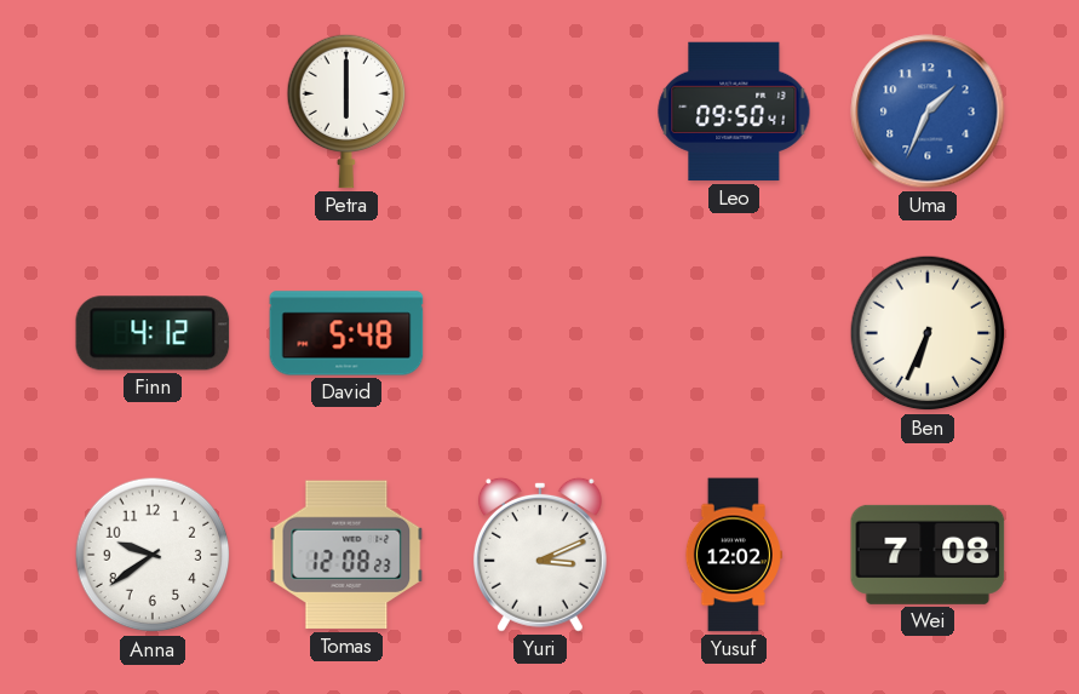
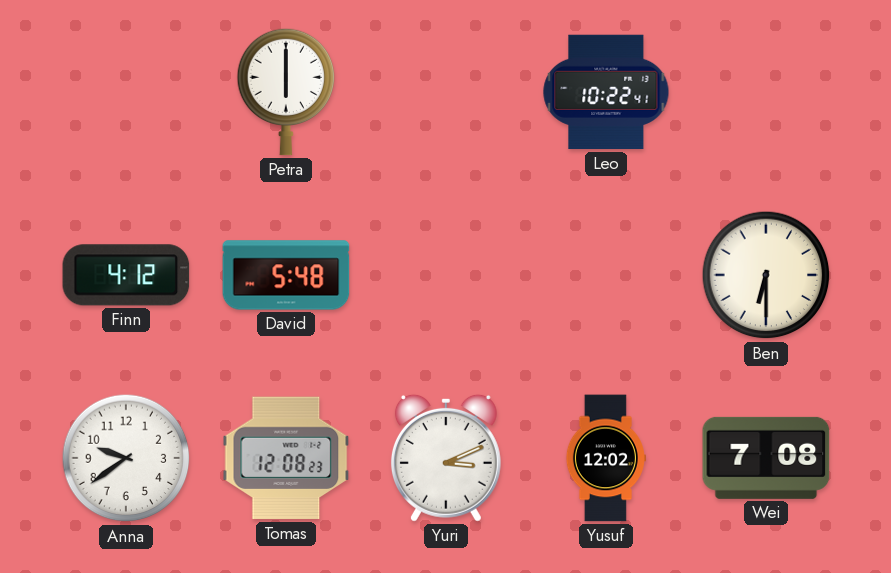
Leo: 09:50 -> 10:22
Uma: 1:34 -> none
Ben: 6:34 -> 6:30
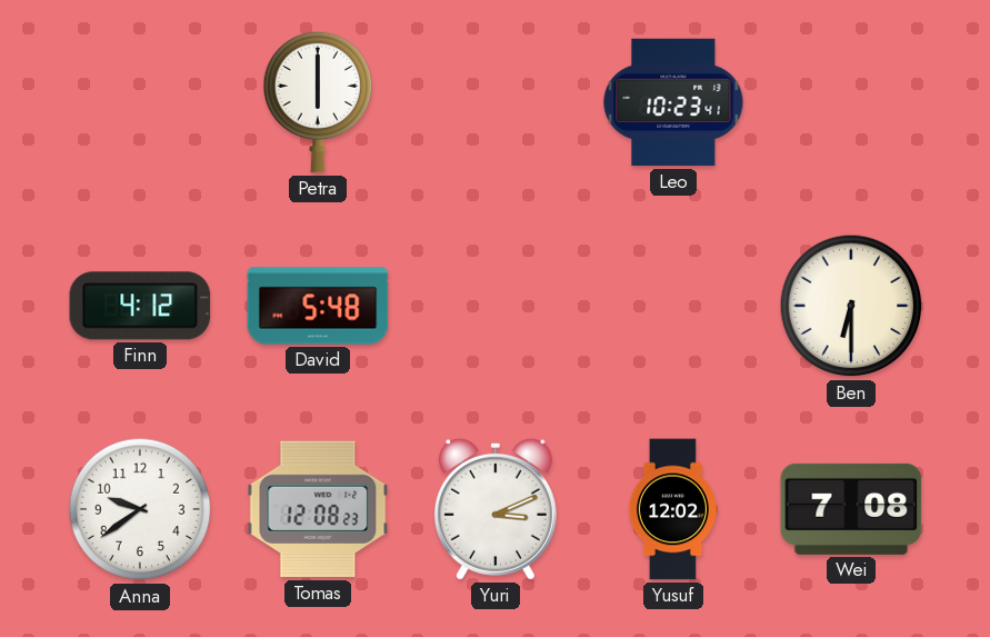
Leo: 10:22 -> 10:23
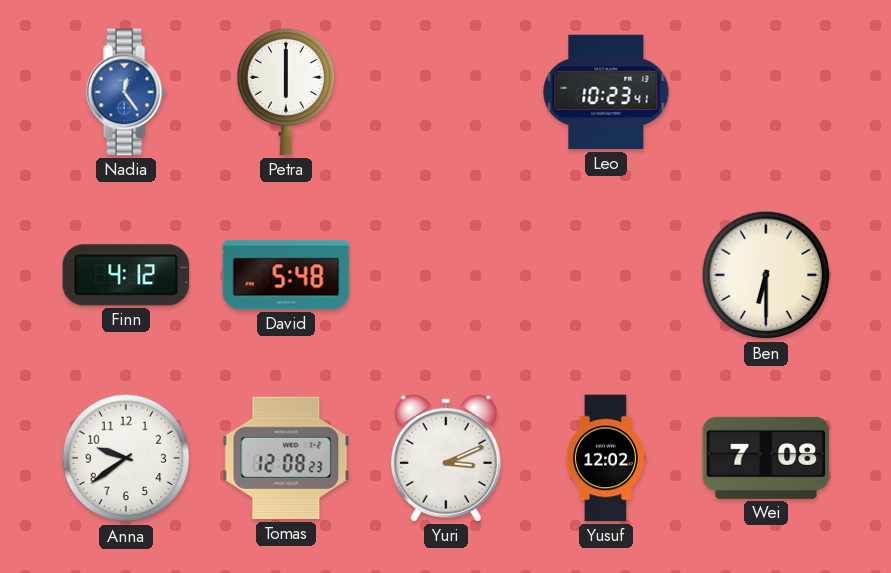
Nadia: none -> 12:24
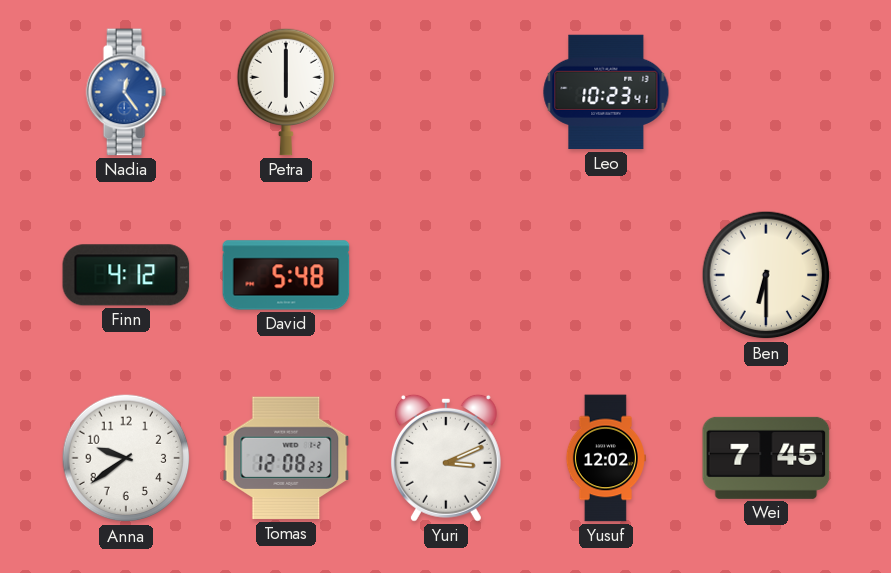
Wei: 7:08 -> 7:45
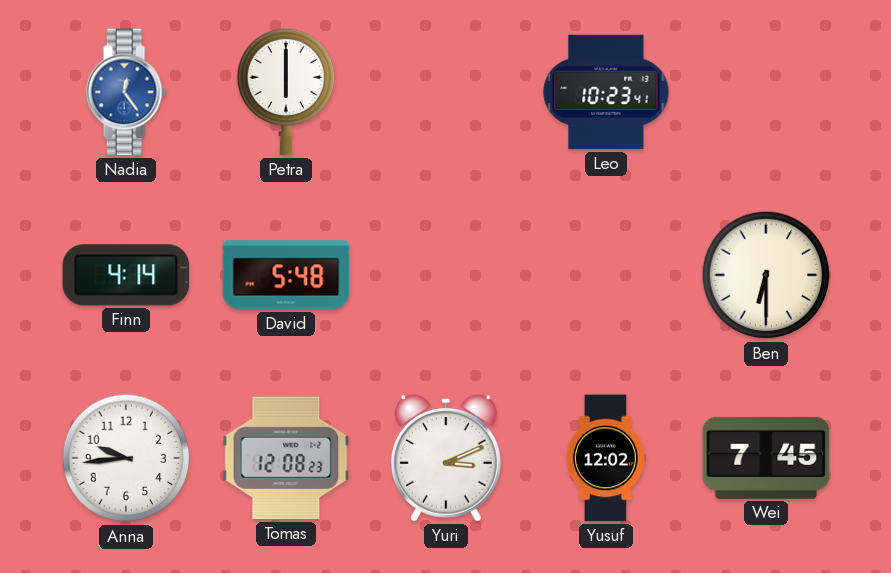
Finn: 4:12 -> 4:14
Anna: 9:39 -> 9:44
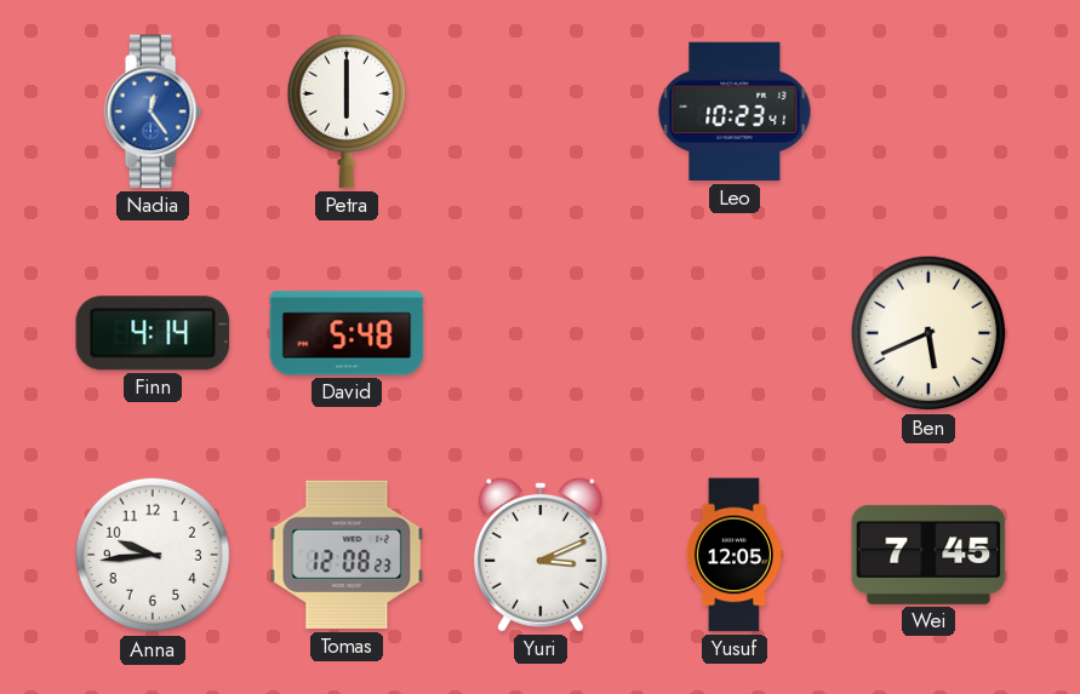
Ben: 6:30 -> 5:41
Yusuf: 12:02 -> 12:05
